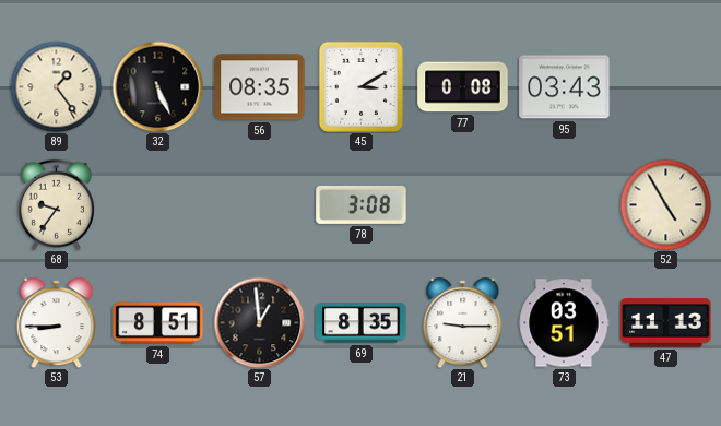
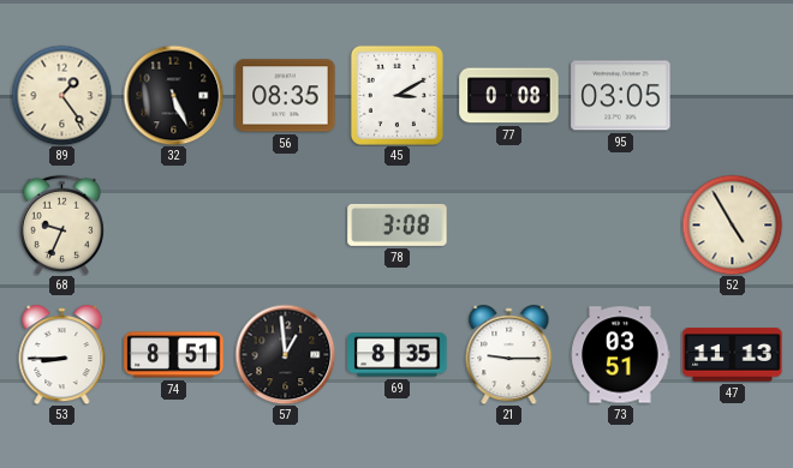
95: 03:43 -> 03:05
68: 9:36 -> 9:34
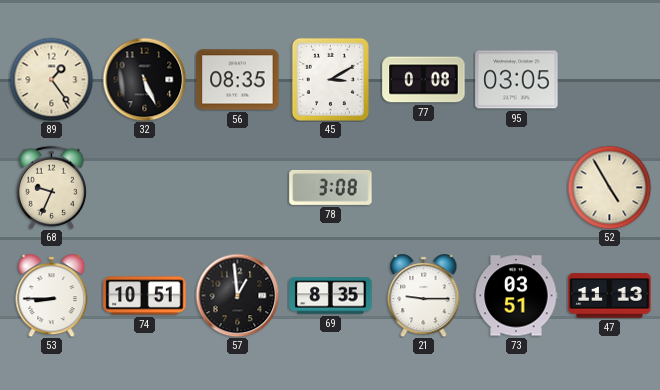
74: 8:51 -> 10:51
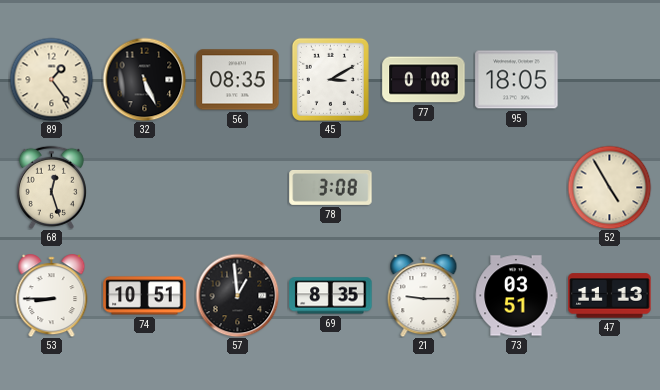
95: 03:05 -> 18:05
68: 9:34 -> 12:27
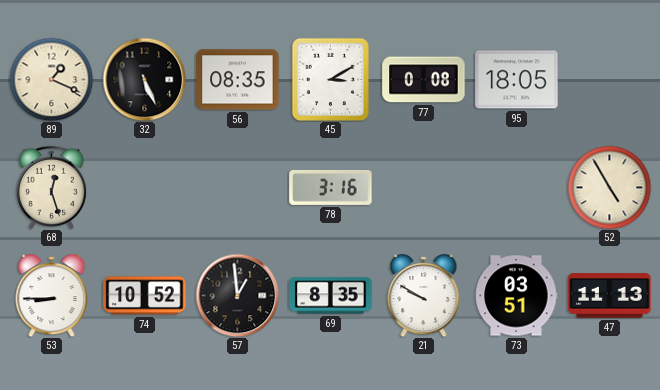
89: 1:24 -> 1:19
78: 3:08 -> 3:16
74: 10:51 -> 10:52
21: 9:15 -> 9:50
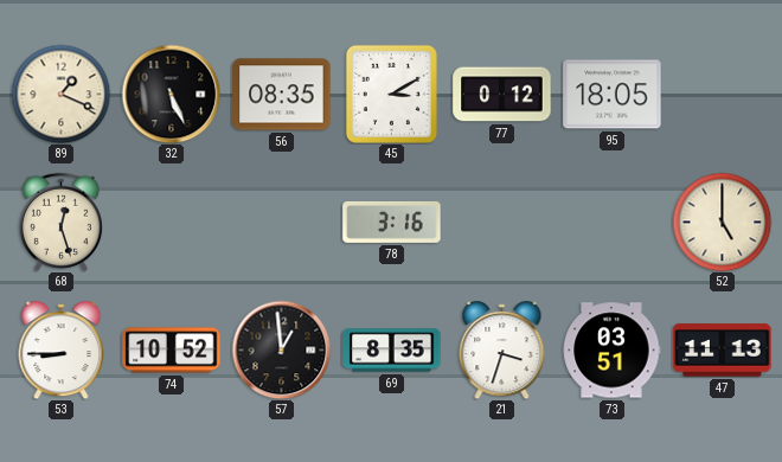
77: 0:08 -> 0:12
52: 4:55 -> 5:00
21: 9:50 -> 3:33
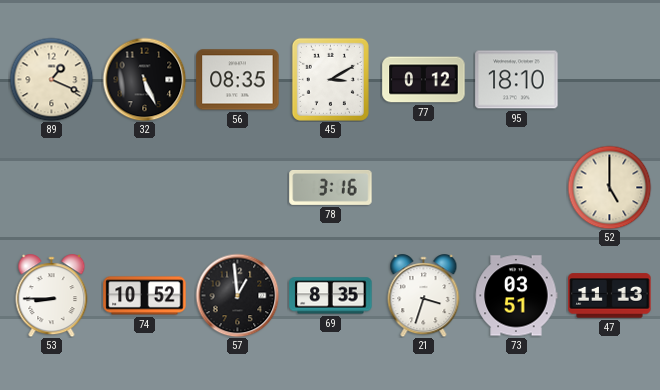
95: 18:05 -> 18:10
68: 12:27 -> none
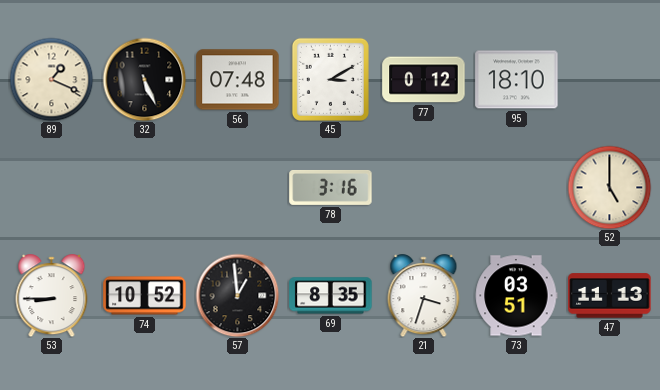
56: 08:35 -> 07:48
